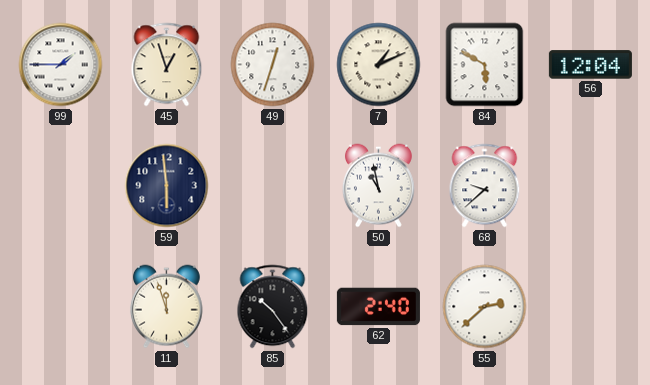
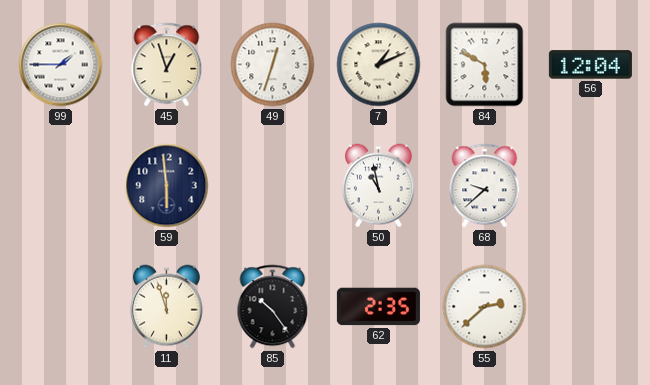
62: 2:40 -> 2:35
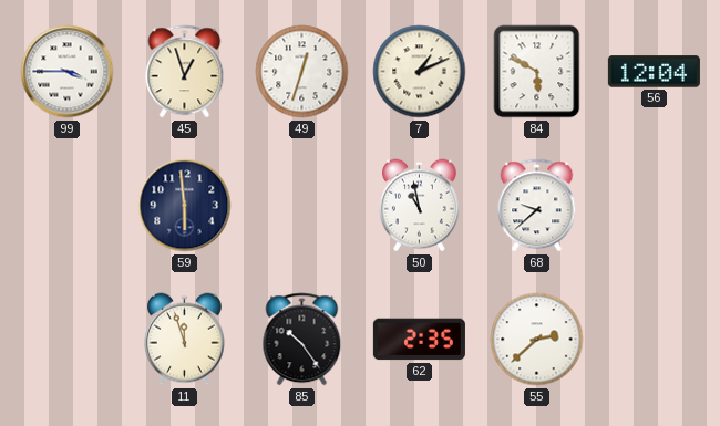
99: 1:45 -> 3:45
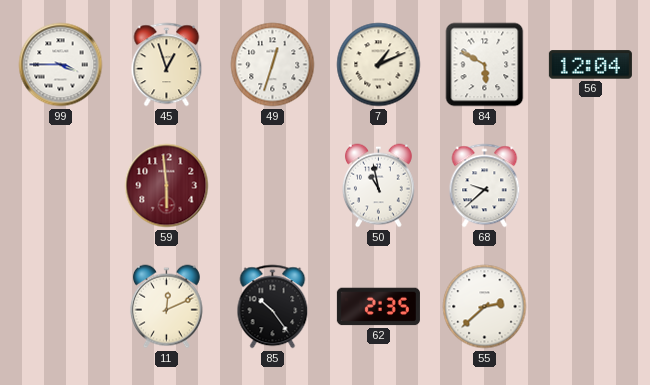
59 dial: navy -> burgundy
11: 11:57 -> 12:11
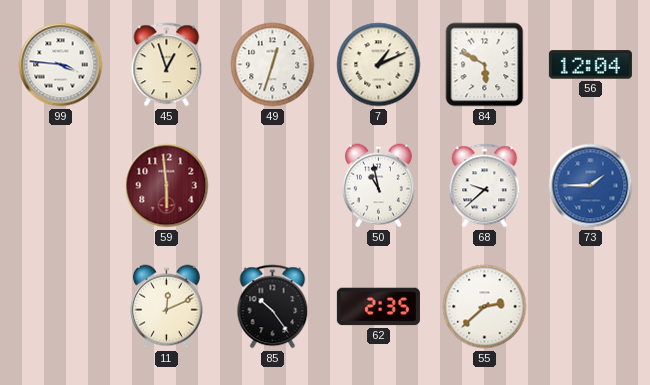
99: 3:45 -> 3:46
73: none -> 1:45
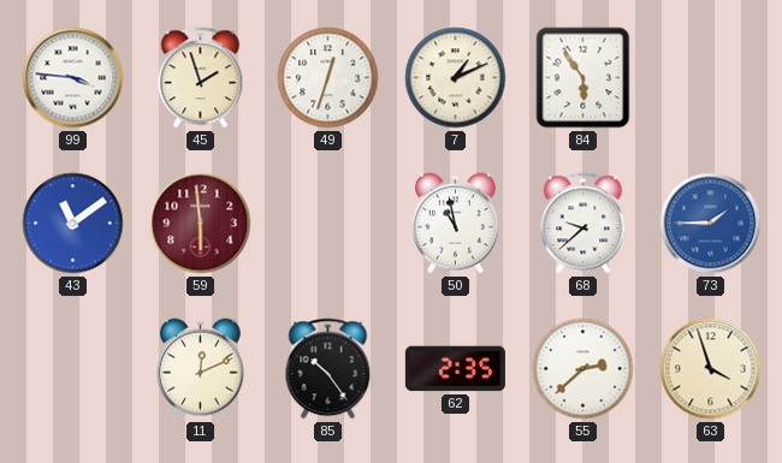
45: 12:57 -> 1:57
84: 5:50 -> 5:54
56: 12:04 -> none
43: none -> 11:09
63: none -> 3:57
